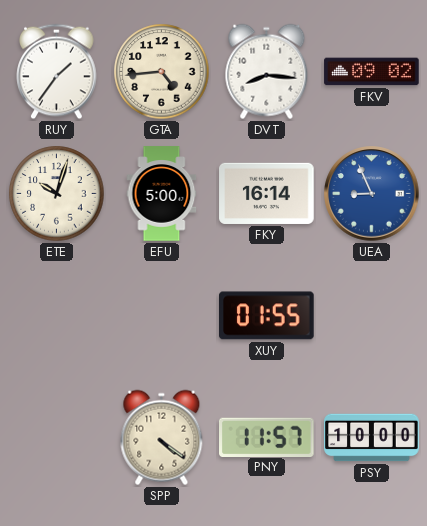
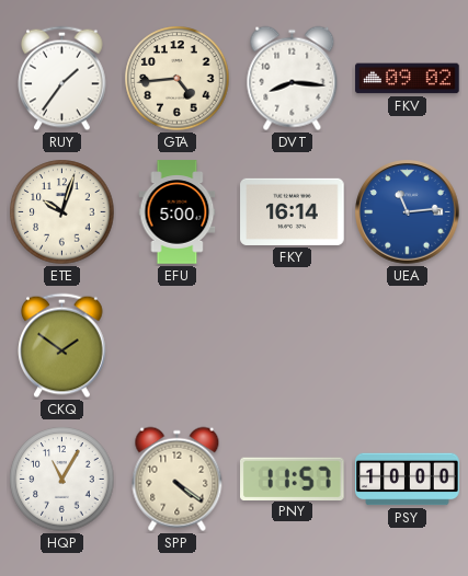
UEA: 8:56 -> 11:14
CKQ: none -> 1:51
XUY: 01:55 -> none
HQP: none -> 11:05
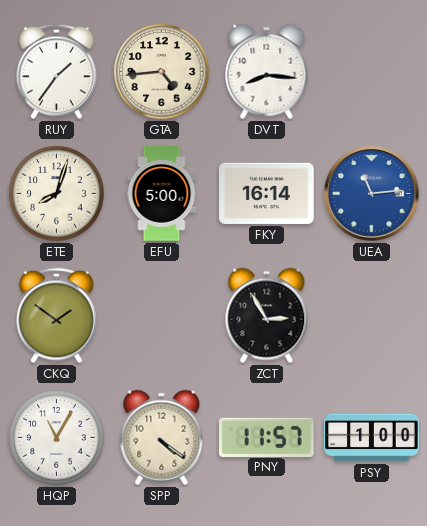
FKV: 09:02 -> none
ETE: 10:03 -> 8:03
ZCT: none -> 2:55
PSY: 10:00 -> 1:00
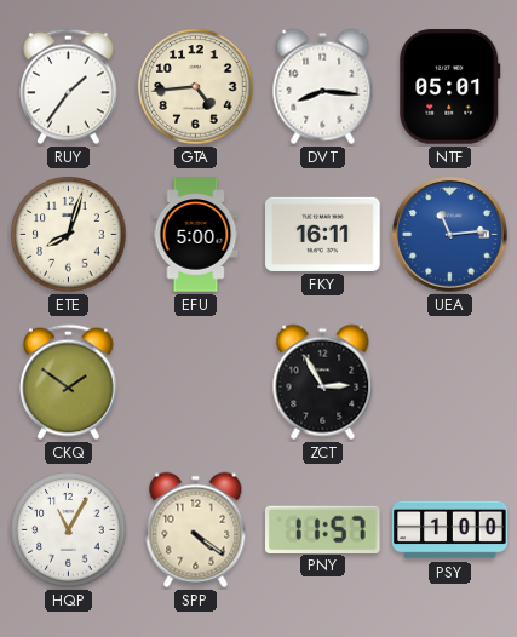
NTF: none -> 05:01
FKY: 16:14 -> 16:11
